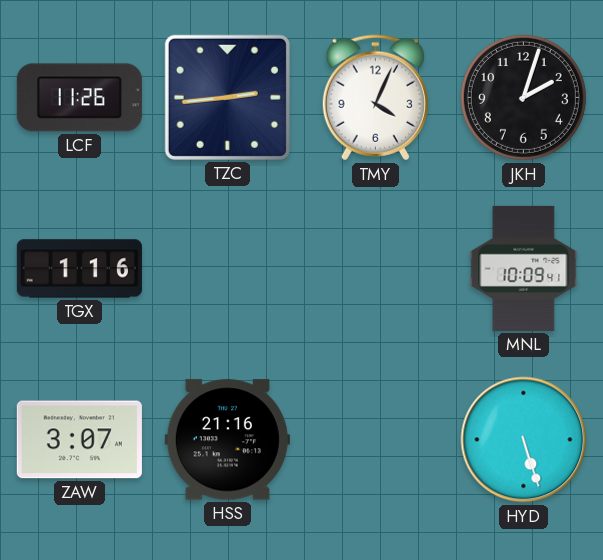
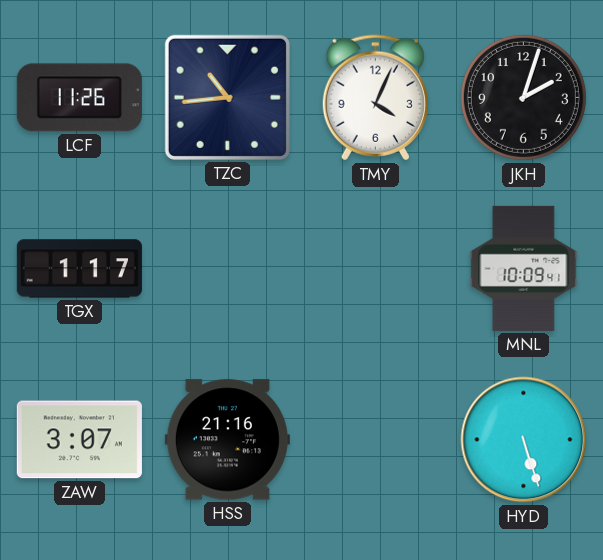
TZC: 2:44 -> 10:44
TGX: 1:16 -> 1:17
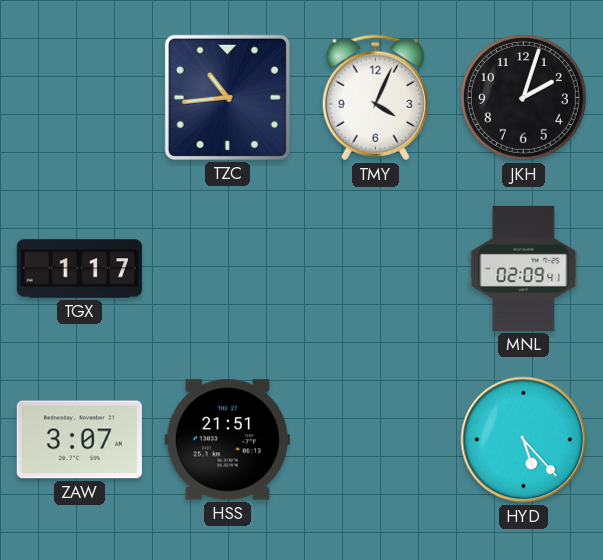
LCF: 11:26 -> none
MNL: 10:09 -> 02:09
HSS: 21:16 -> 21:51
HYD: 5:27 -> 5:23
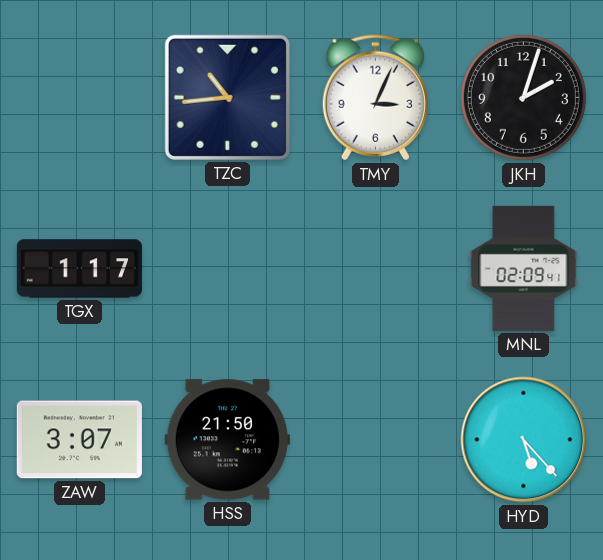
TMY: 4:04 -> 3:04
HSS: 21:51 -> 21:50
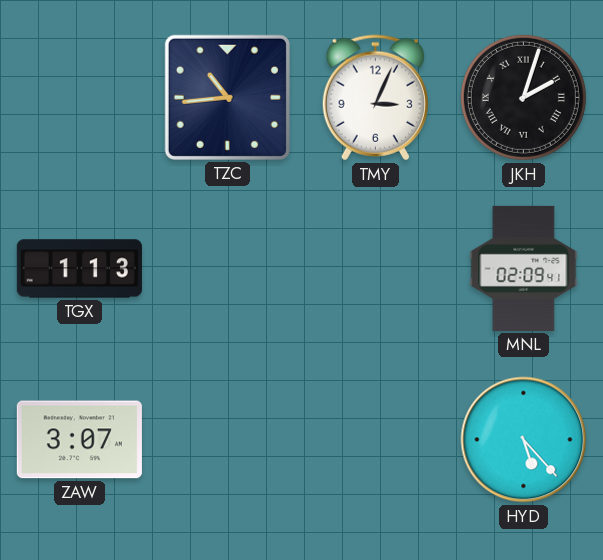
JKH numerals: Arabic -> Roman
TGX: 1:17 -> 1:13
HSS: 21:50 -> none
